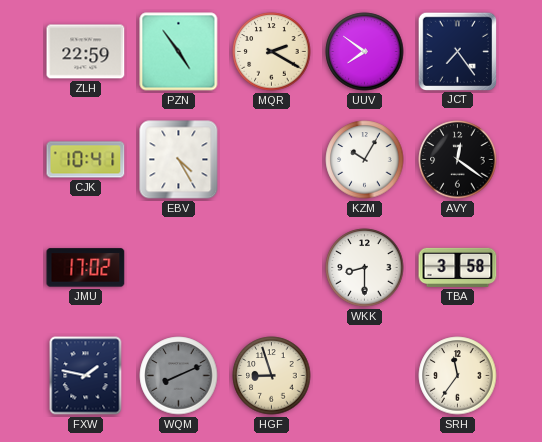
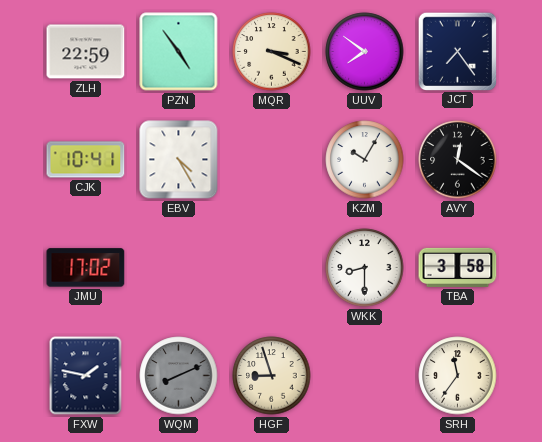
MQR: 2:20 -> 3:19
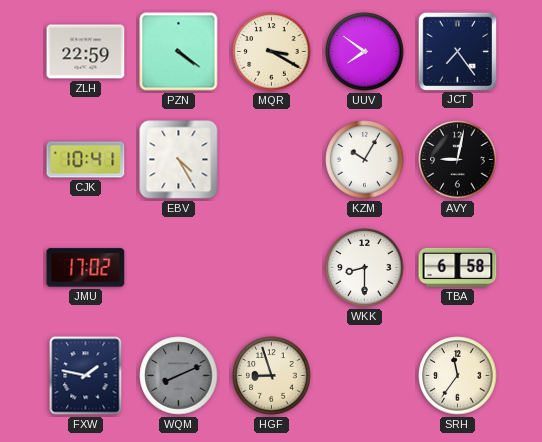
PZN: 4:54 -> 4:21
MQR: 3:19 -> 3:20
AVY: 12:21 -> 9:02
TBA: 3:58 -> 6:58
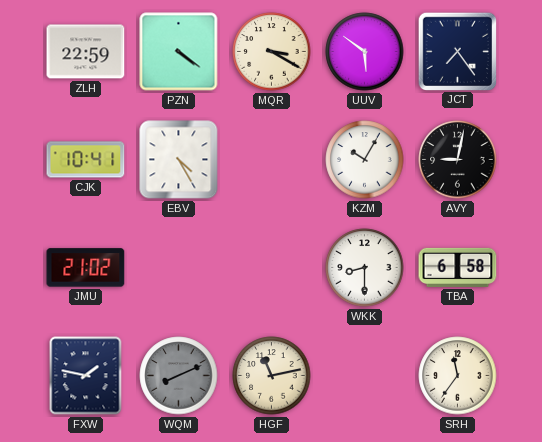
UUV: 7:51 -> 5:51
JMU: 17:02 -> 21:02
HGF: 8:57 -> 11:13
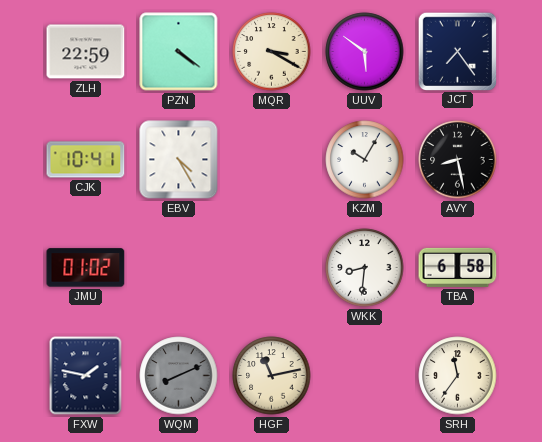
AVY: 9:02 -> 8:28
JMU: 21:02 -> 01:02
WKK: 8:30 -> 8:31
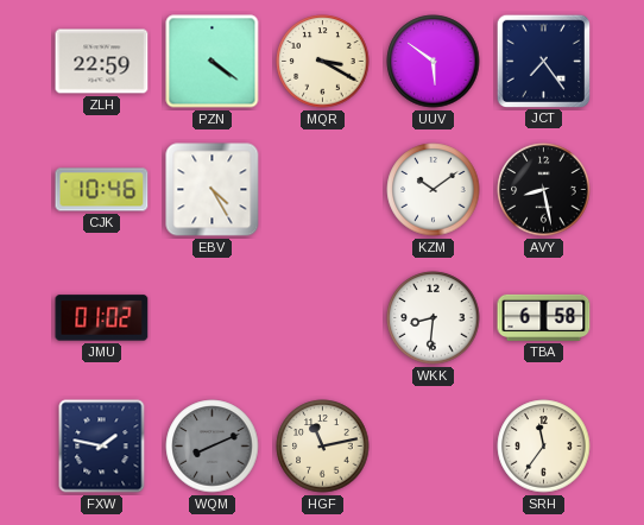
CJK: 10:41 -> 10:46
KZM: 10:05 -> 10:09
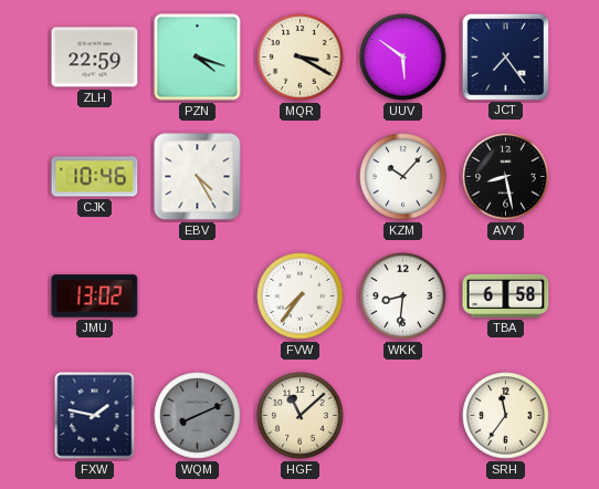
PZN: 4:21 -> 4:18
KZM: 10:09 -> 10:07
JMU: 01:02 -> 13:02
FVW: none -> 7:36
HGF: 11:13 -> 11:08
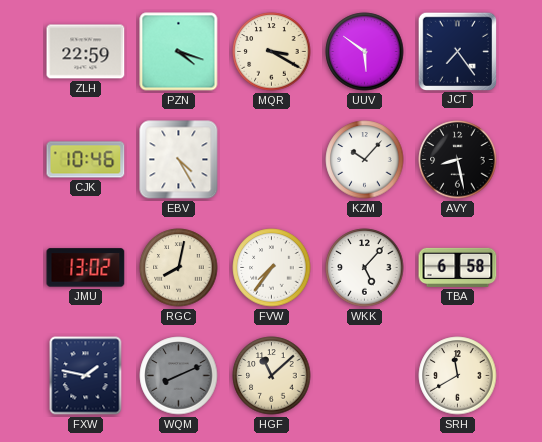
RGC: none -> 8:02
WKK: 8:31 -> 5:07
SRH: 11:36 -> 11:40
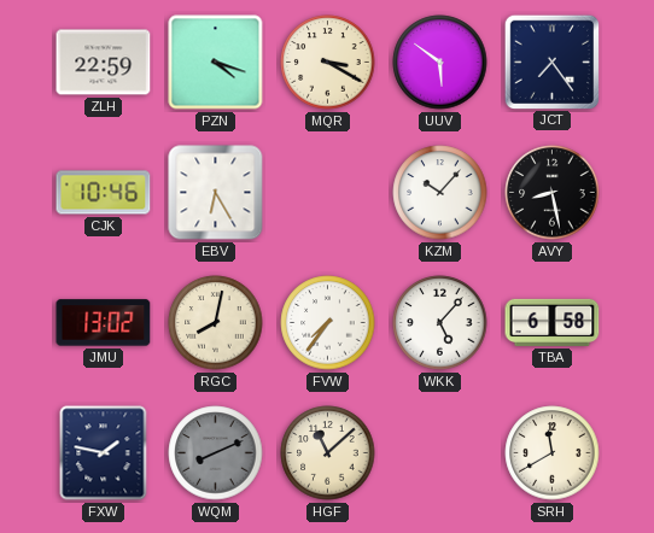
EBV: 4:25 -> 6:25
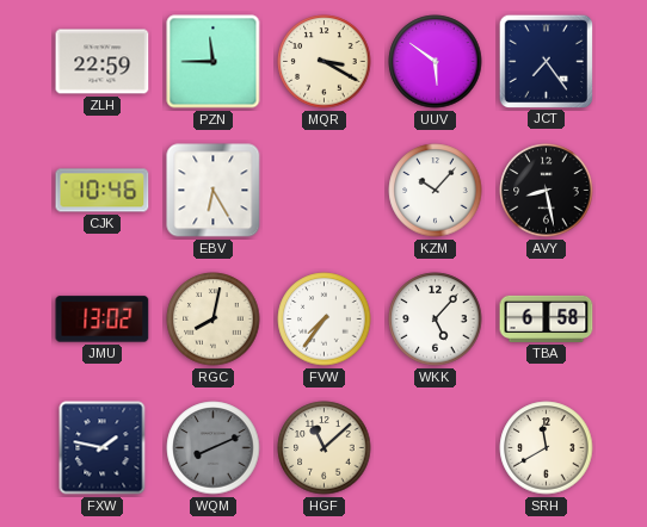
PZN: 4:18 -> 11:45
